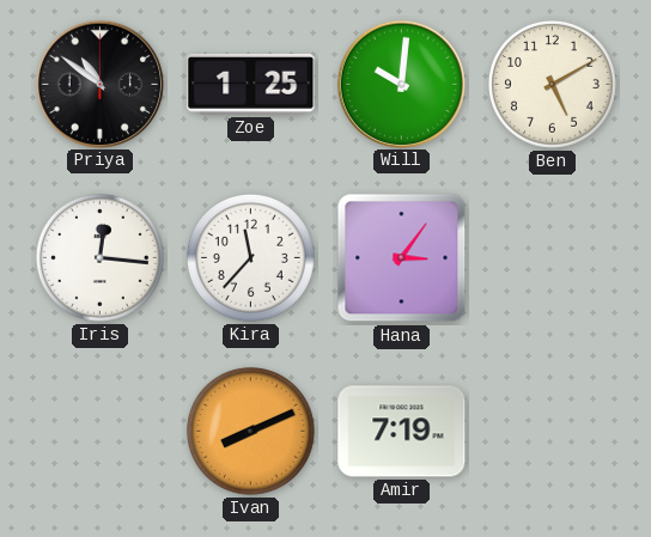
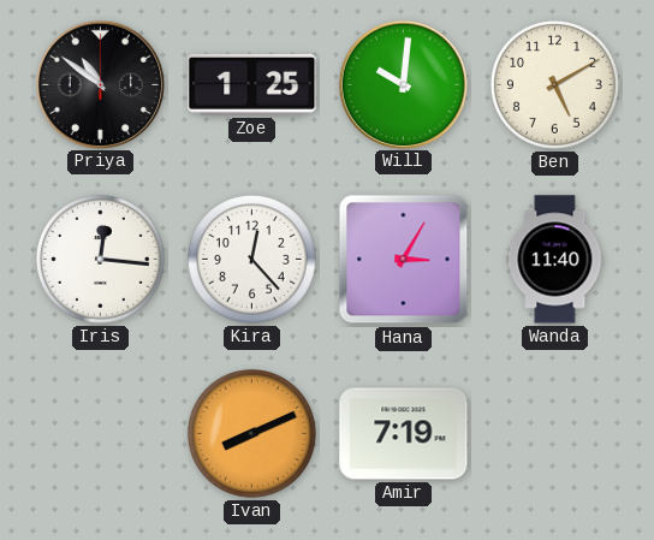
Kira: 11:37 -> 12:23
Hana: 3:06 -> 3:05
Wanda: none -> 11:40
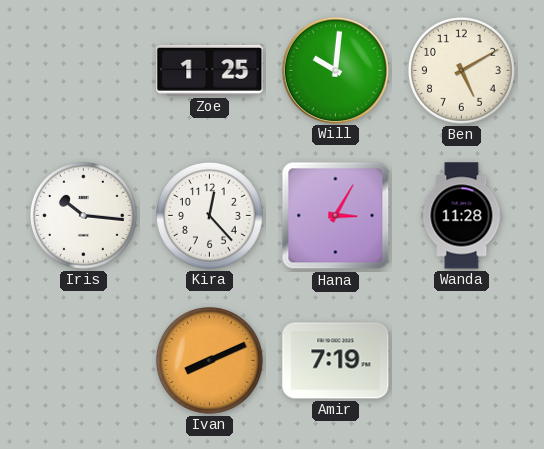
Priya: 10:51 -> none
Iris: 12:16 -> 10:16
Wanda: 11:40 -> 11:28
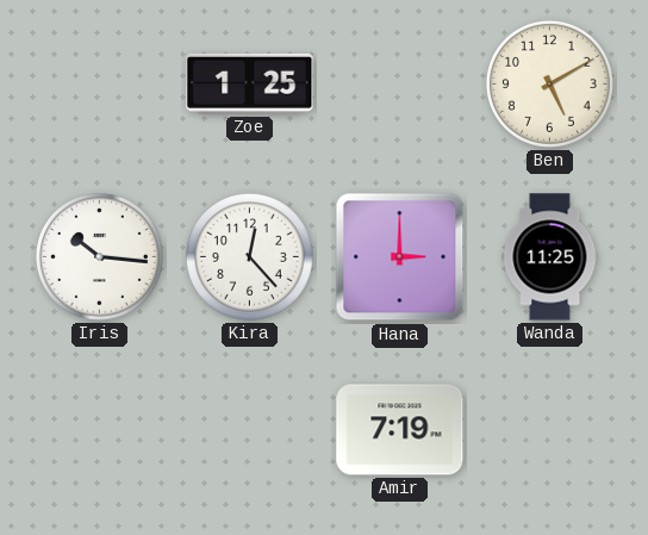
Will: 10:01 -> none
Hana: 3:05 -> 3:00
Wanda: 11:28 -> 11:25
Ivan: 8:11 -> none
